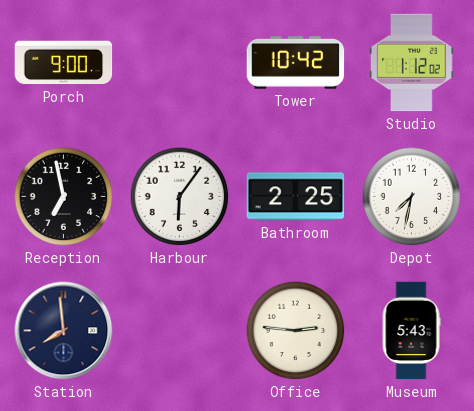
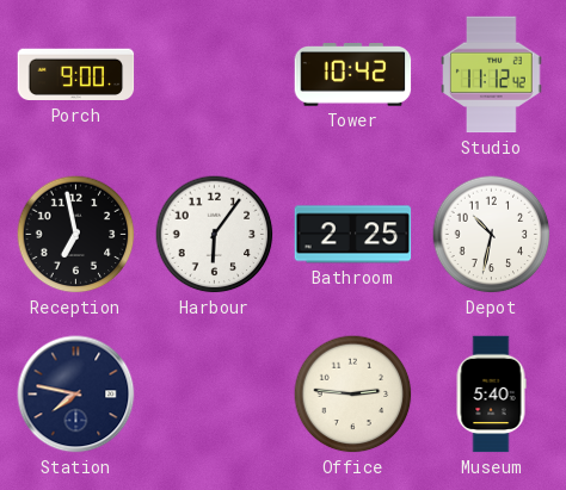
Studio: 1:12 -> 11:12
Depot: 7:32 -> 10:32
Station: 7:59 -> 7:47
Museum: 5:43 -> 5:40
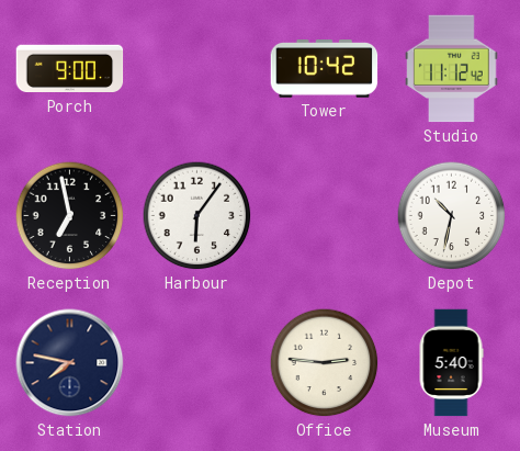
Bathroom: 2:25 -> none
